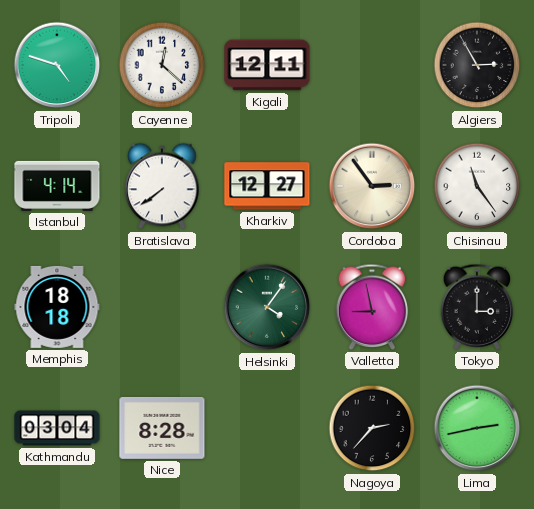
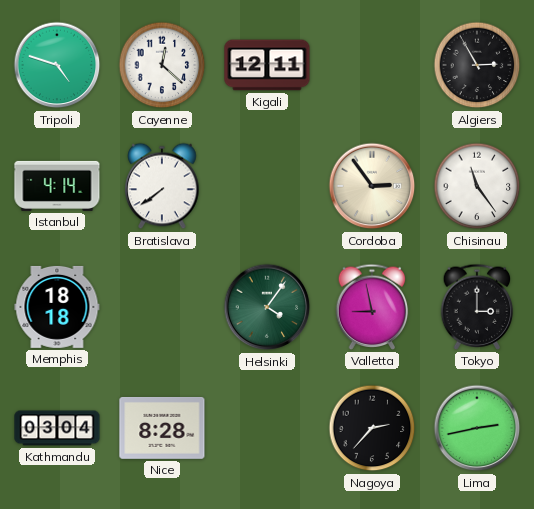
Kharkiv: 12:27 -> none
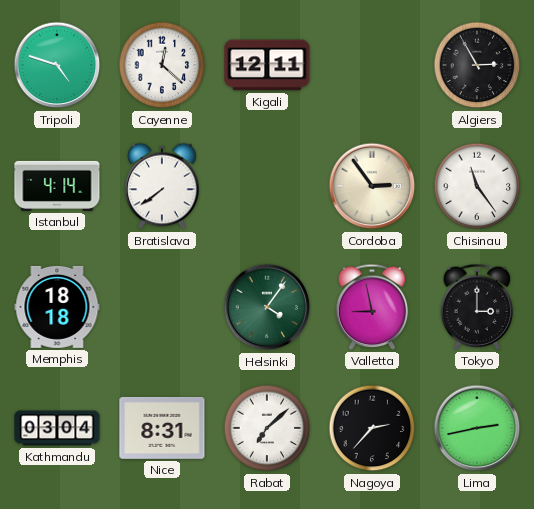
Nice: 8:28 -> 8:31
Rabat: none -> 7:08
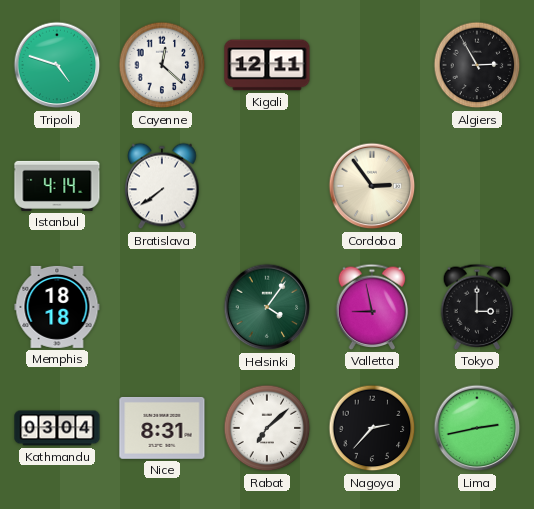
Chisinau: 11:24 -> none
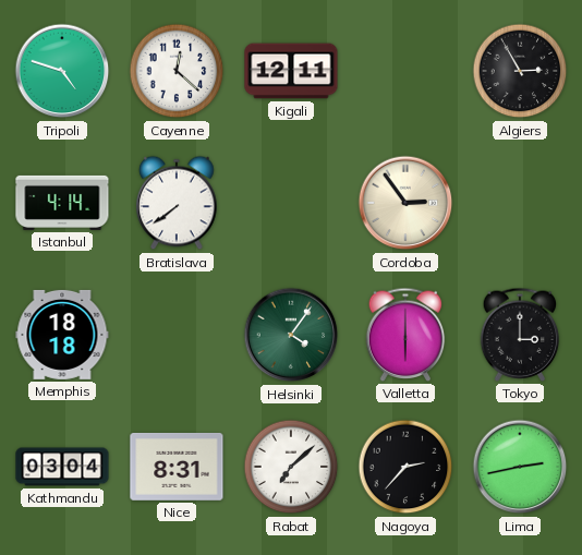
Valletta: 8:58 -> 6:00
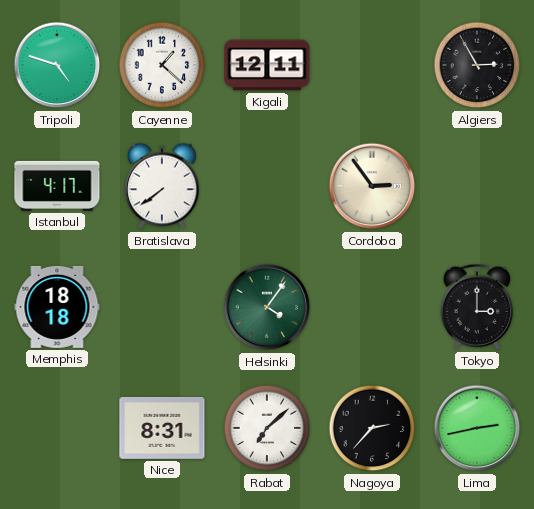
Cayenne: 12:22 -> 1:22
Istanbul: 4:14 -> 4:17
Valletta: 6:00 -> none
Kathmandu: 03:04 -> none
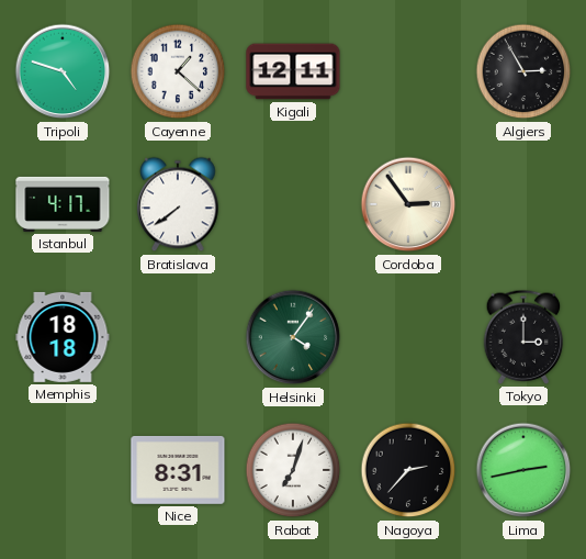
Rabat: 7:08 -> 7:03
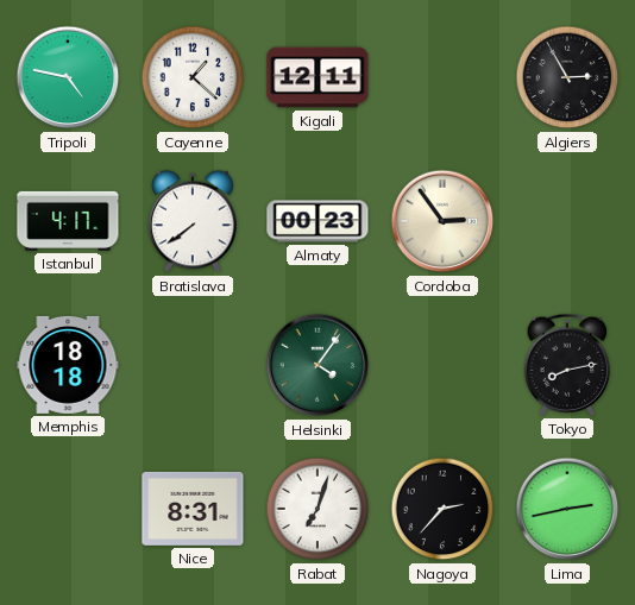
Tripoli: 4:48 -> 4:47
Almaty: none -> 00:23
Tokyo: 3:00 -> 8:13
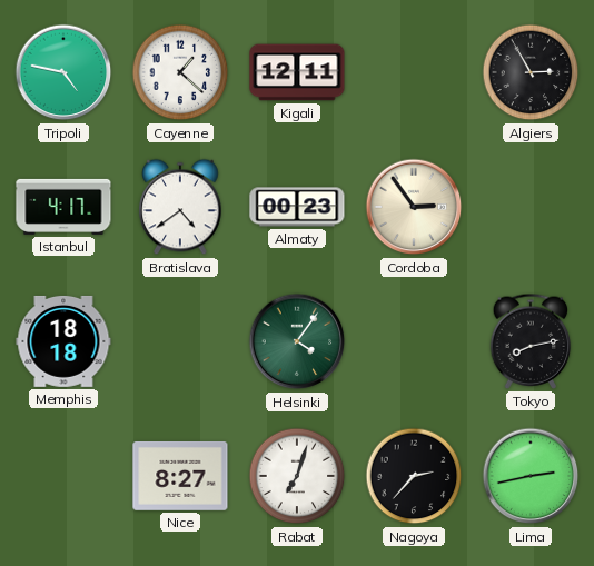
Bratislava: 7:39 -> 4:39
Nice: 8:31 -> 8:27
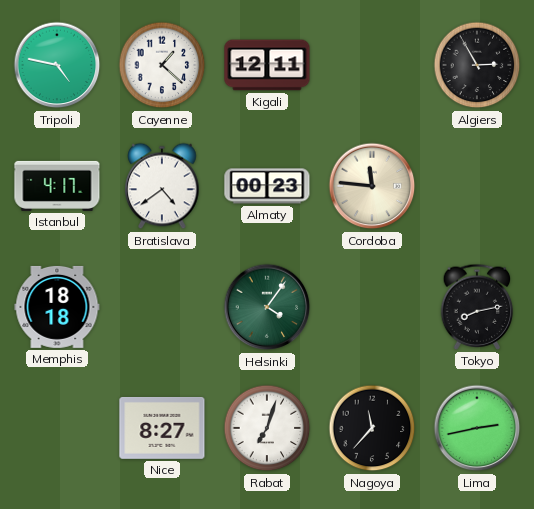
Cordoba: 2:54 -> 11:46
Nagoya: 2:37 -> 11:37
